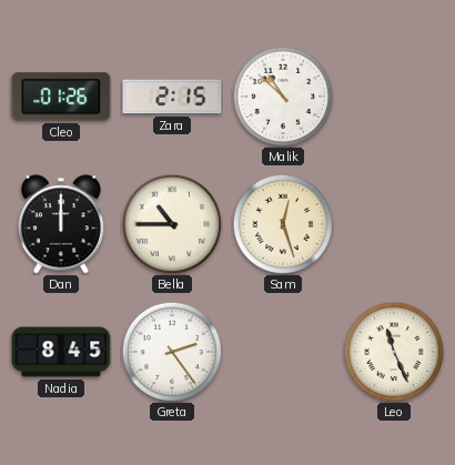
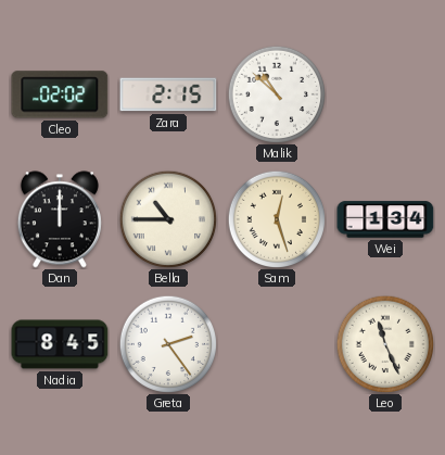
Cleo: 01:26 -> 02:02
Wei: none -> 1:34
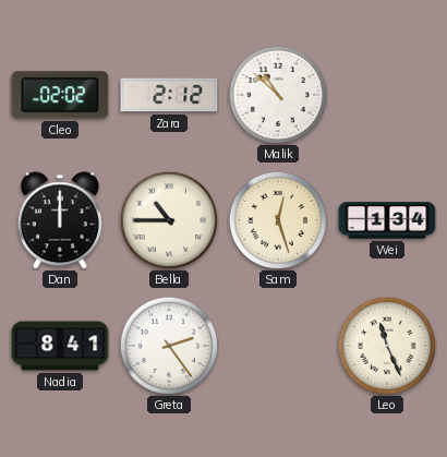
Zara: 2:15 -> 2:12
Nadia: 8:45 -> 8:41
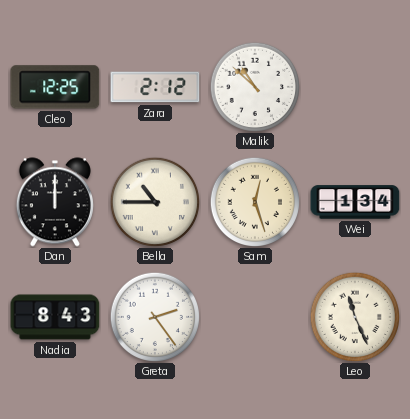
Cleo: 02:02 -> 12:25
Nadia: 8:41 -> 8:43
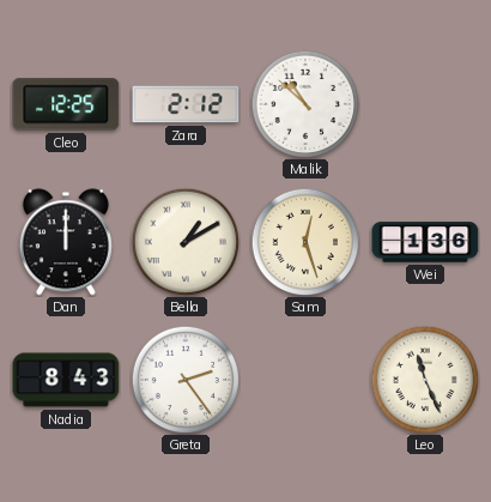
Bella: 10:45 -> 1:10
Wei: 1:34 -> 1:36
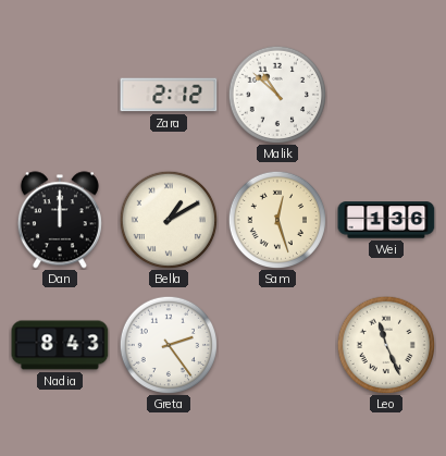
Cleo: 12:25 -> none
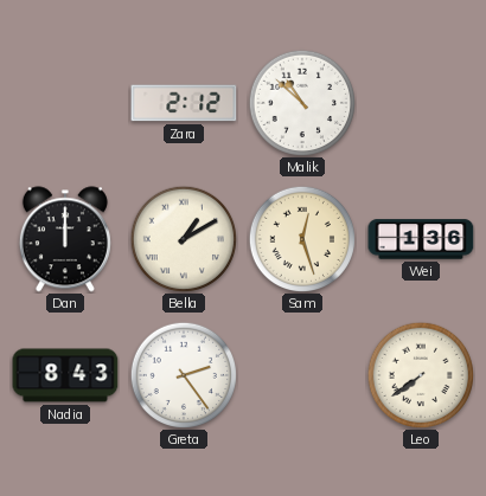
Leo: 11:26 -> 7:39
